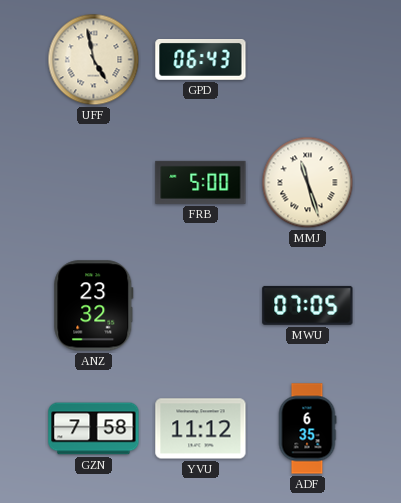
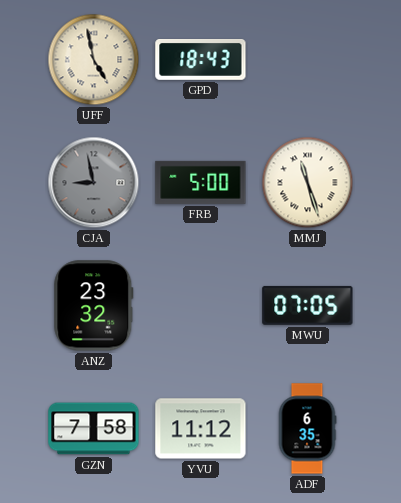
GPD: 06:43 -> 18:43
CJA: none -> 8:58
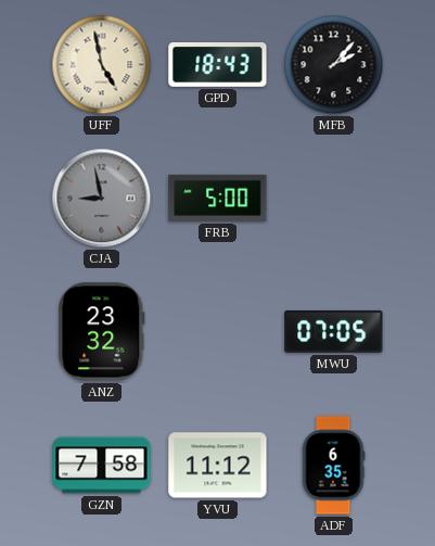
MFB: none -> 2:07
MMJ: 11:27 -> none
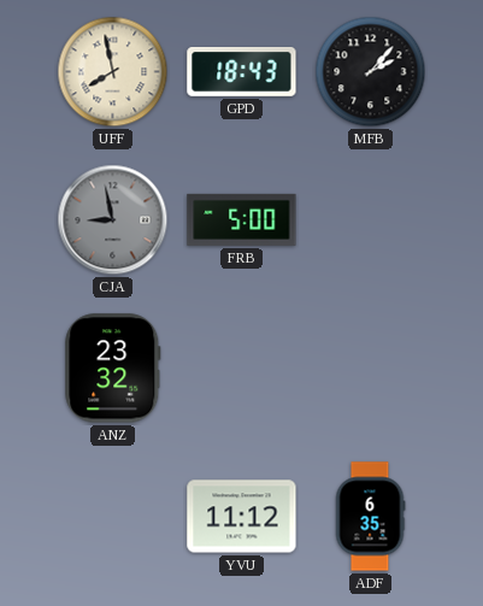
UFF: 4:58 -> 7:58
MWU: 07:05 -> none
GZN: 7:58 -> none
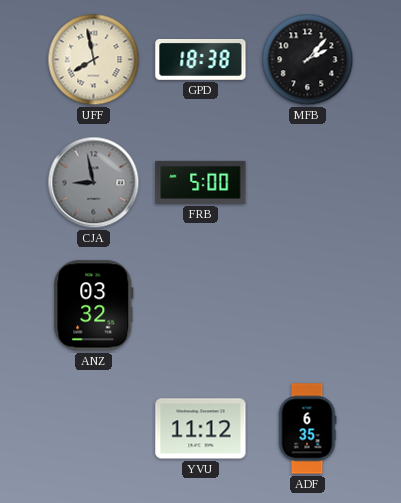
GPD: 18:43 -> 18:38
ANZ: 23:32 -> 03:32
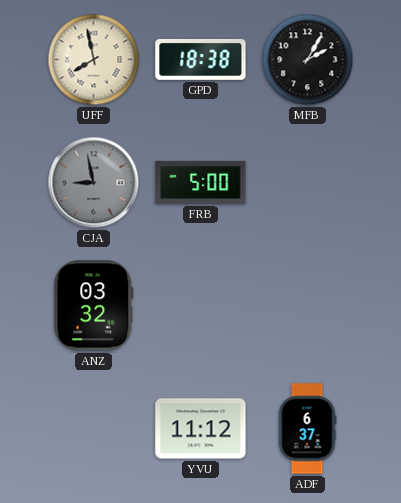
MFB: 2:07 -> 2:05
ADF: 6:35 -> 6:37
